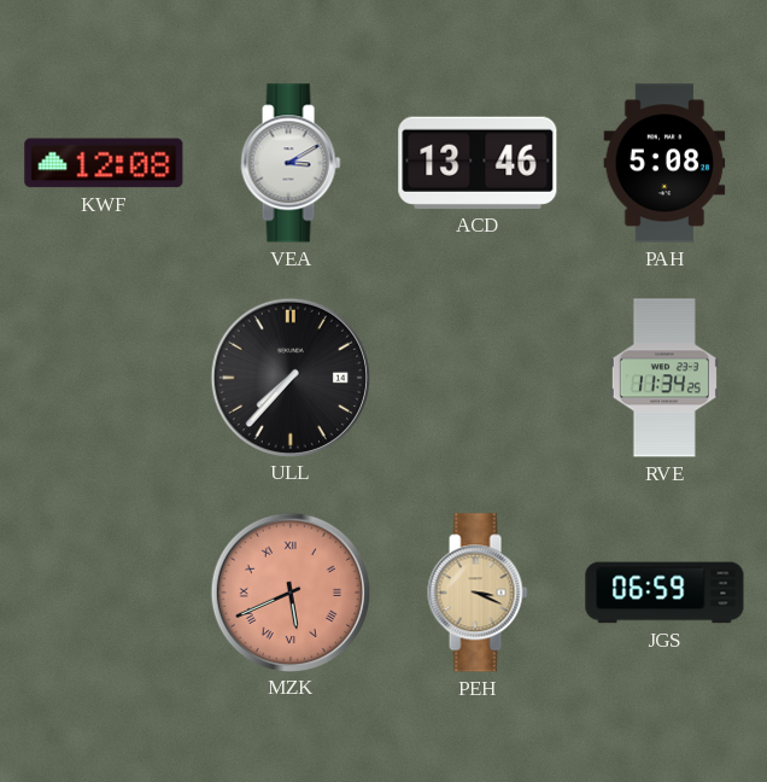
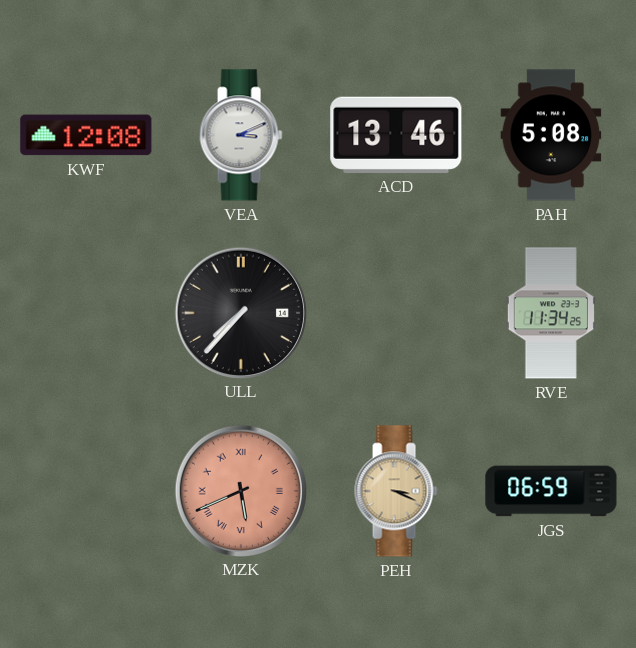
VEA: 3:10 -> 3:11
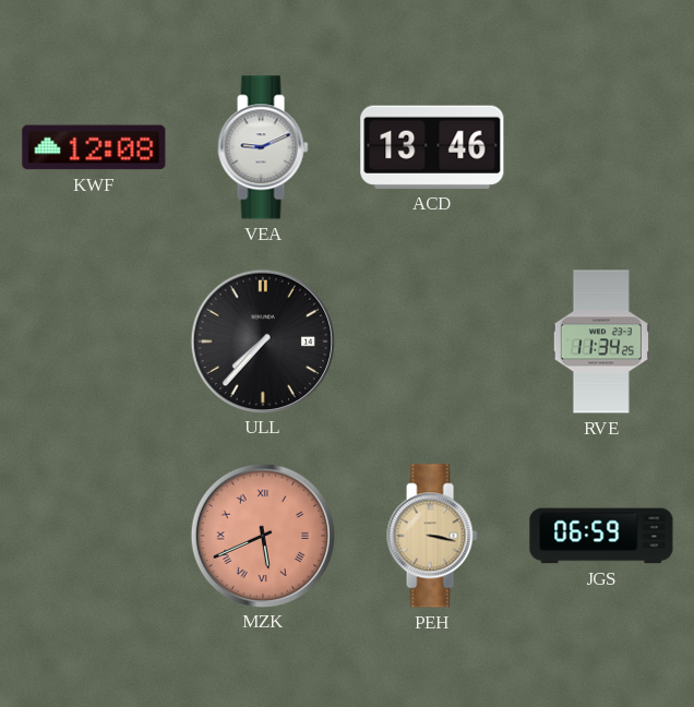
VEA: 3:11 -> 9:11
PAH: 5:08 -> none
PEH: 3:19 -> 3:17
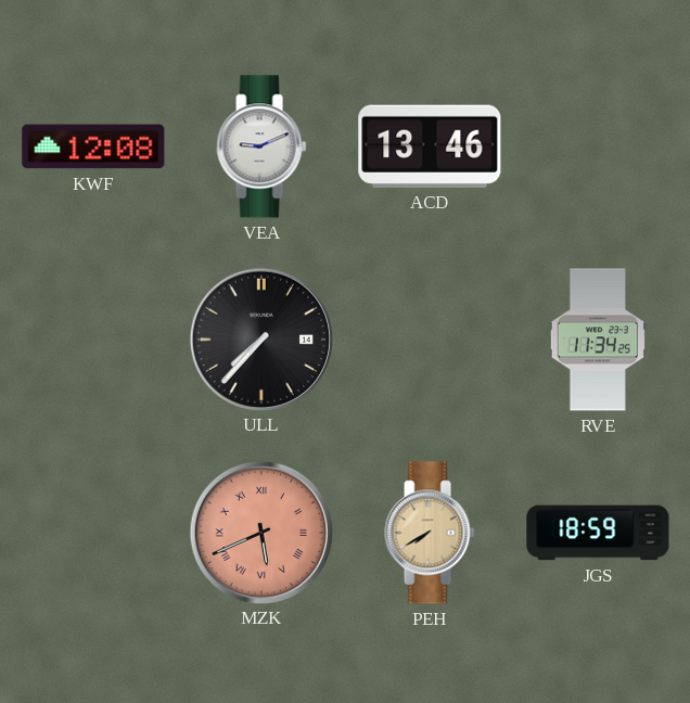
PEH: 3:17 -> 7:40
JGS: 06:59 -> 18:59
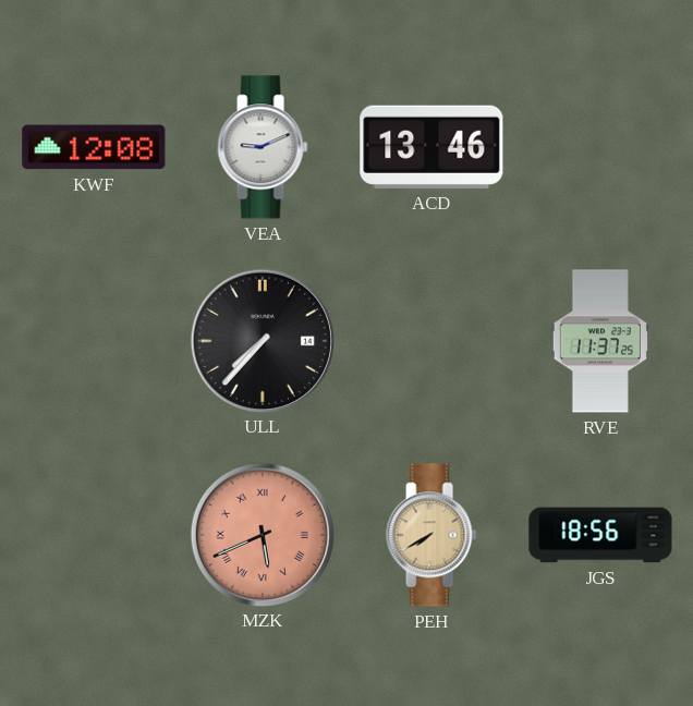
RVE: 11:34 -> 11:37
JGS: 18:59 -> 18:56
